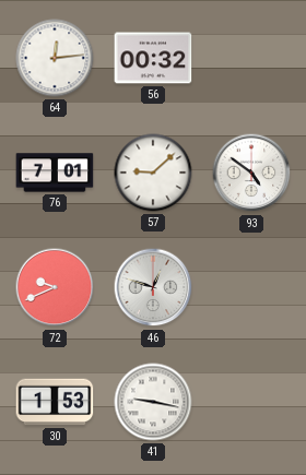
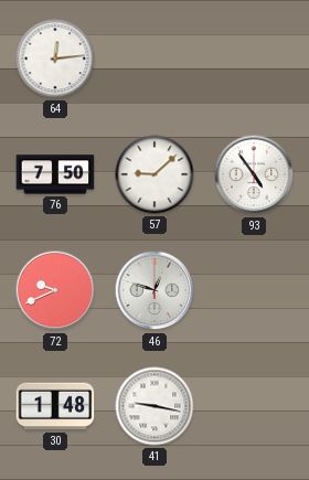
56: 00:32 -> none
76: 7:01 -> 7:50
93: 4:51 -> 4:54
30: 1:53 -> 1:48
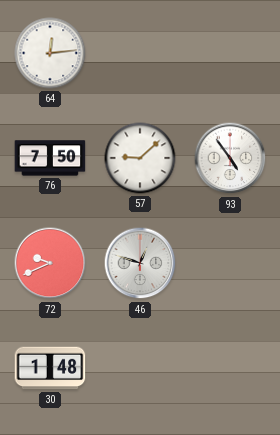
41: 9:17 -> none
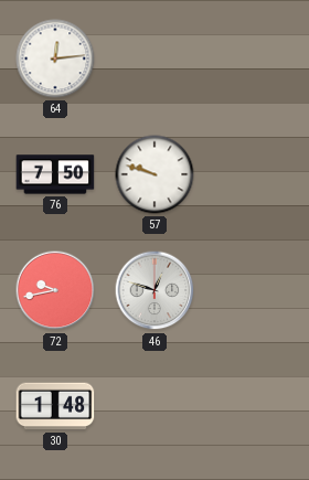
57: 9:08 -> 9:48
93: 4:54 -> none
72: 9:41 -> 9:43
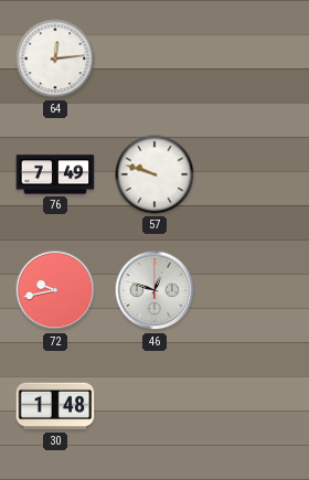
76: 7:50 -> 7:49
